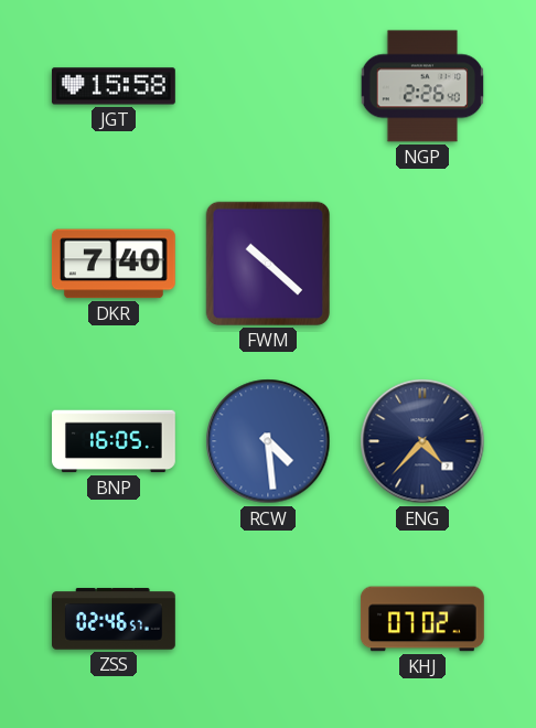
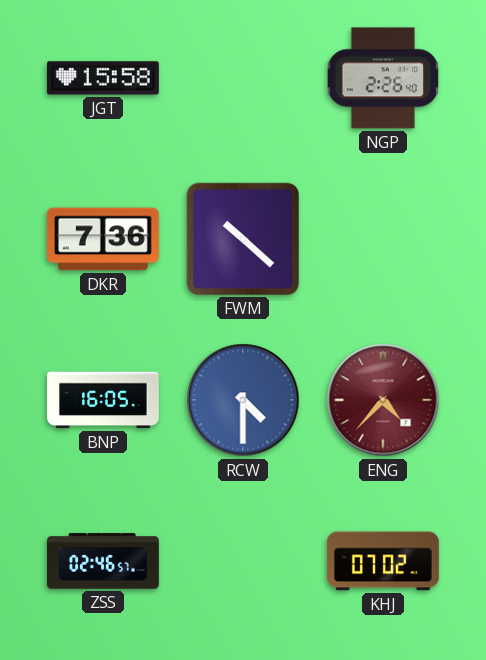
DKR: 7:40 -> 7:36
RCW: 4:29 -> 4:30
ENG dial: navy -> burgundy
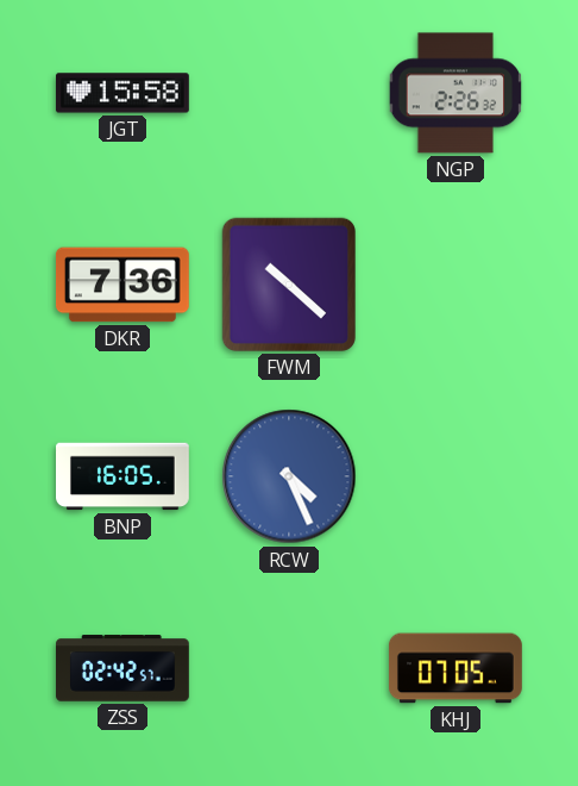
NGP: 2:26:40 -> 2:26:32
RCW: 4:30 -> 4:26
ENG: 4:37 -> none
ZSS: 02:46 -> 02:42
KHJ: 07:02 -> 07:05
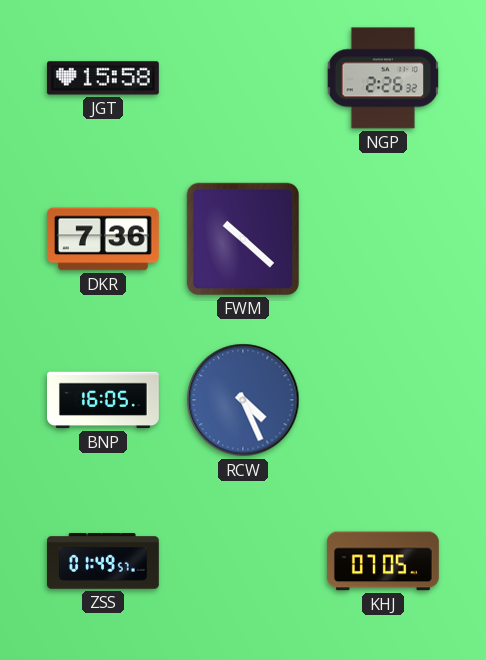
ZSS: 02:42 -> 01:49
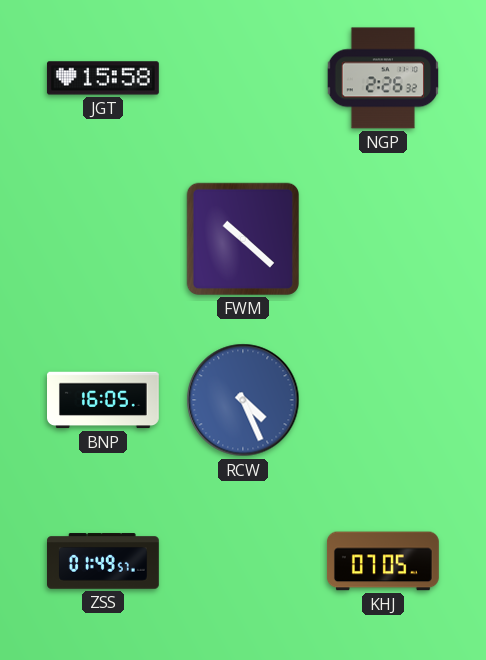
DKR: 7:36 -> none
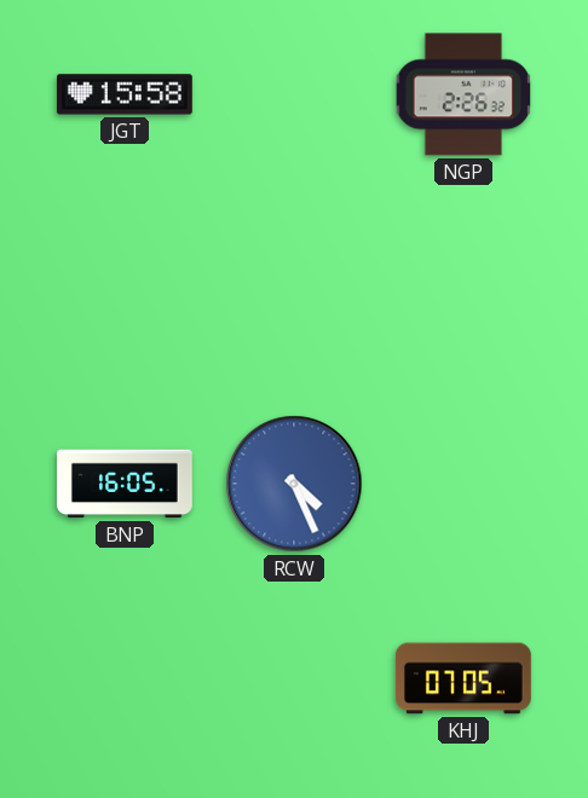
FWM: 10:22 -> none
ZSS: 01:49 -> none
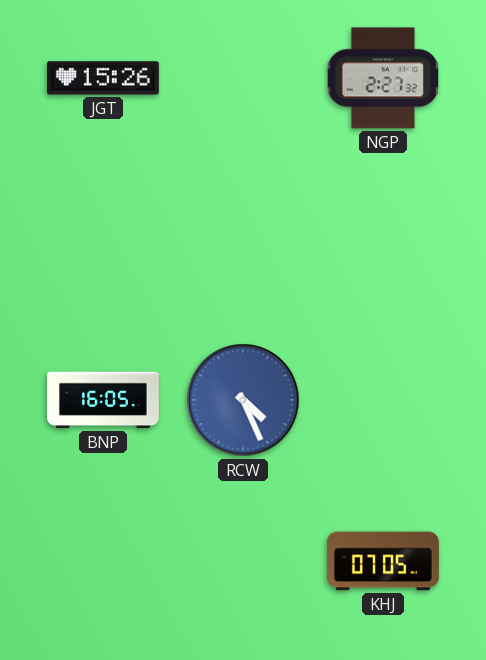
JGT: 15:58 -> 15:26
NGP: 2:26 -> 2:27
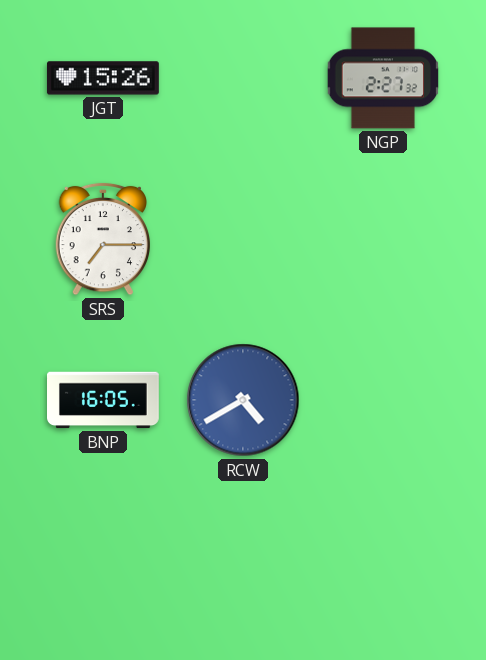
SRS: none -> 7:15
RCW: 4:26 -> 4:40
KHJ: 07:05 -> none
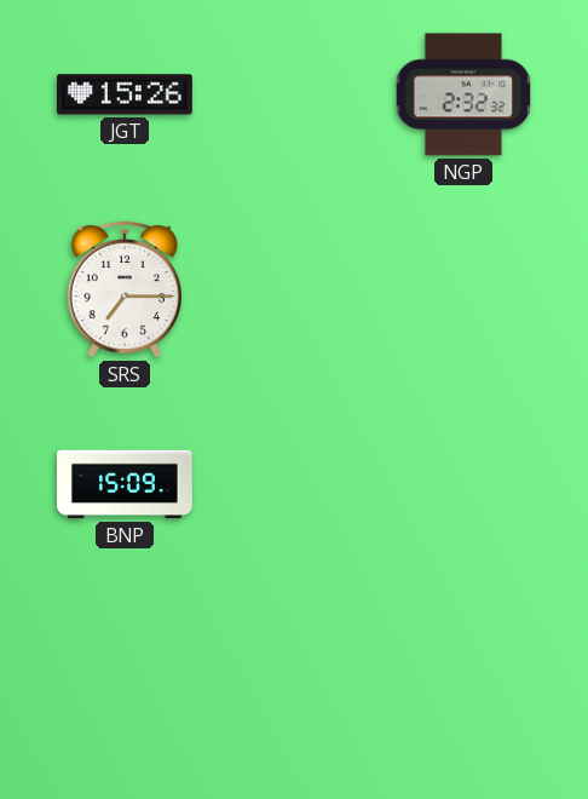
NGP: 2:27 -> 2:32
BNP: 16:05 -> 15:09
RCW: 4:40 -> none
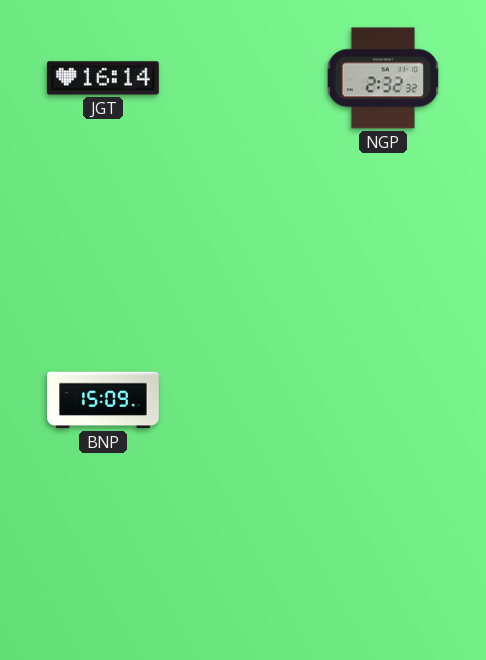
JGT: 15:26 -> 16:14
SRS: 7:15 -> none
